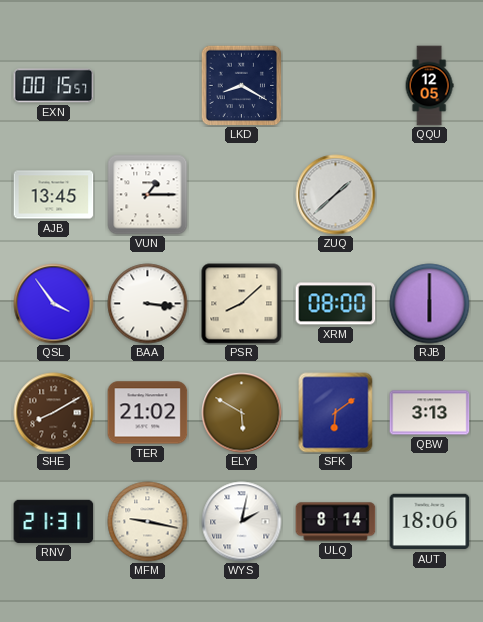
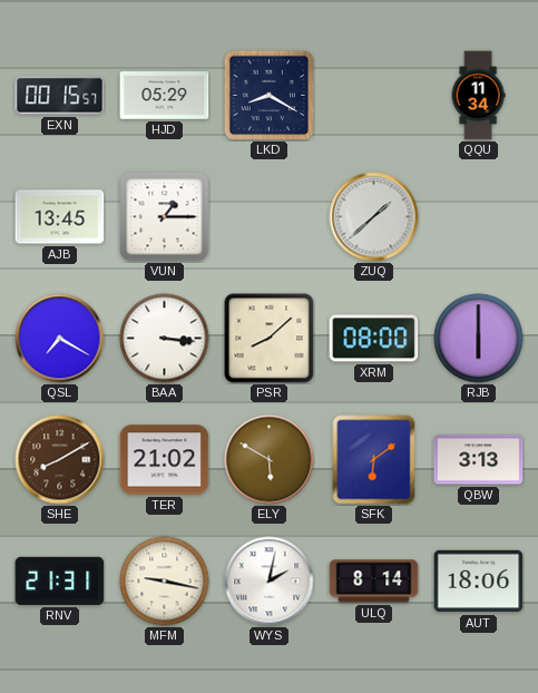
HJD: none -> 05:29
QQU: 12:05 -> 11:34
QSL: 3:54 -> 7:20
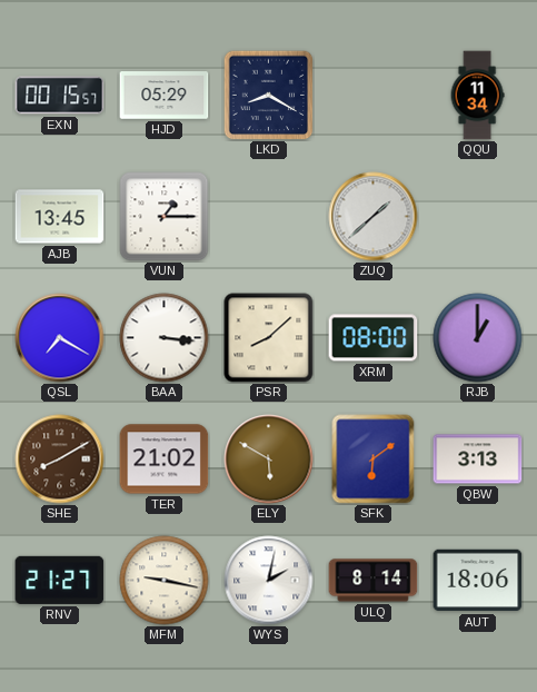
RJB: 6:00 -> 1:00
RNV: 21:31 -> 21:27
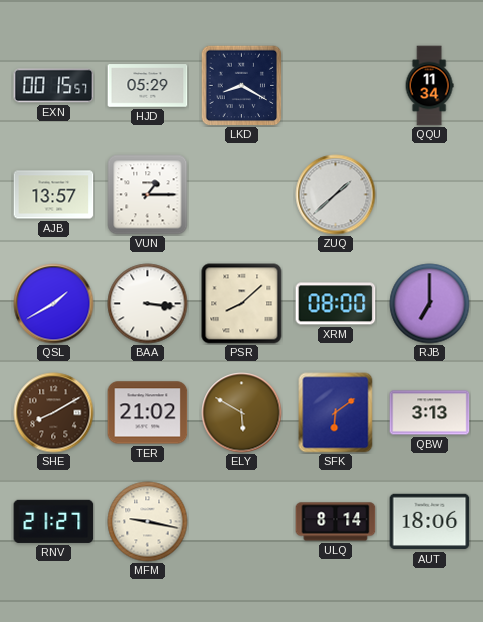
AJB: 13:45 -> 13:57
QSL: 7:20 -> 1:40
RJB: 1:00 -> 7:00
WYS: 2:02 -> none
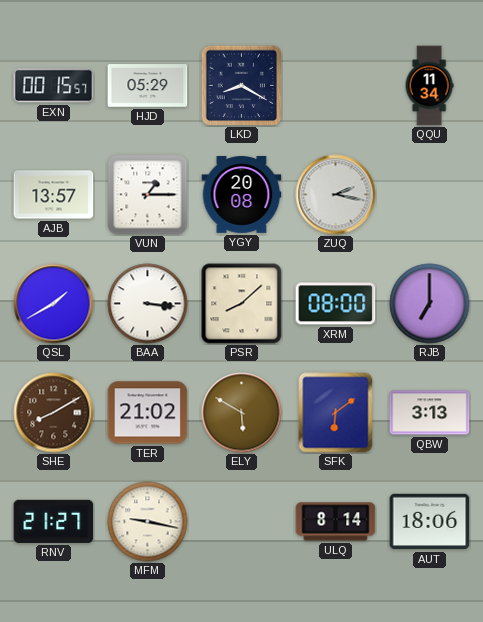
YGY: none -> 20:08
ZUQ: 1:38 -> 2:17
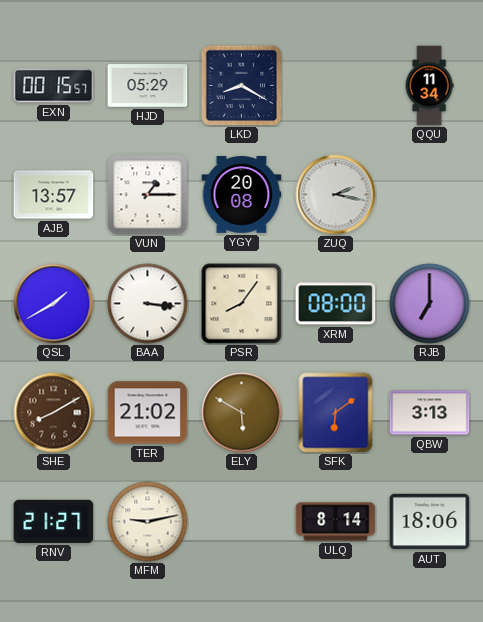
PSR: 8:08 -> 8:06
MFM: 9:17 -> 9:13
